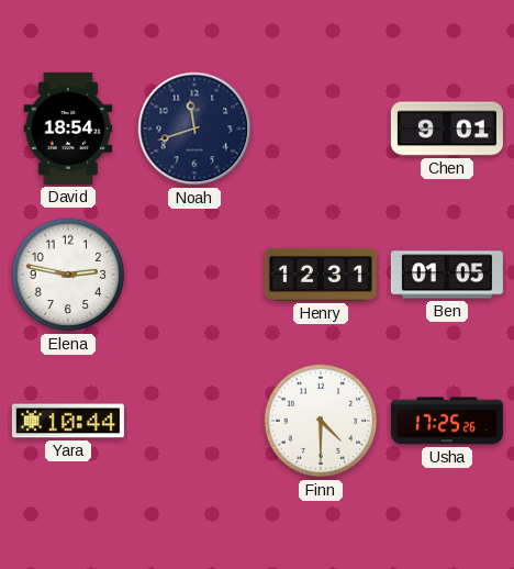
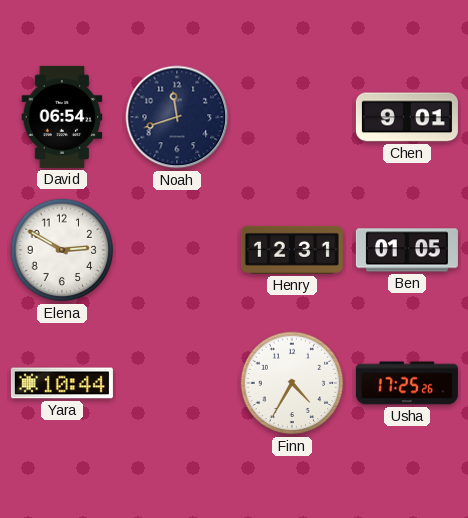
David: 18:54 -> 06:54
Elena: 2:47 -> 2:50
Finn: 4:30 -> 4:35
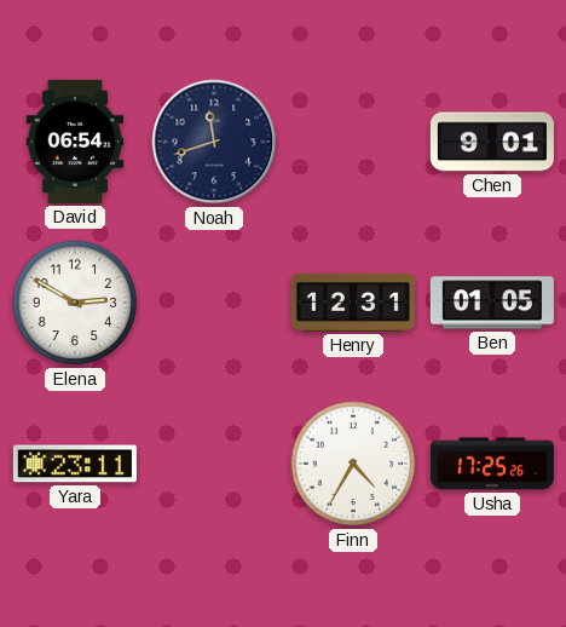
Yara: 10:44 -> 23:11
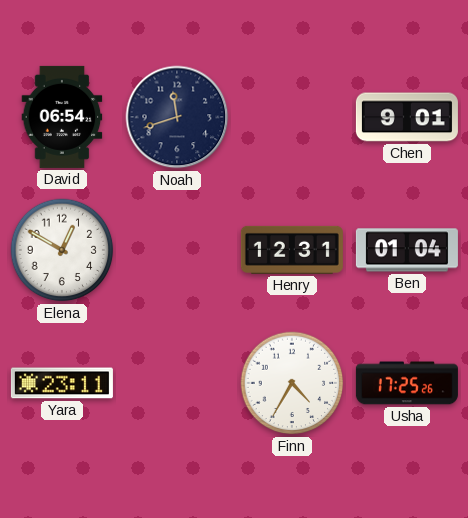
Elena: 2:50 -> 12:50
Ben: 01:05 -> 01:04
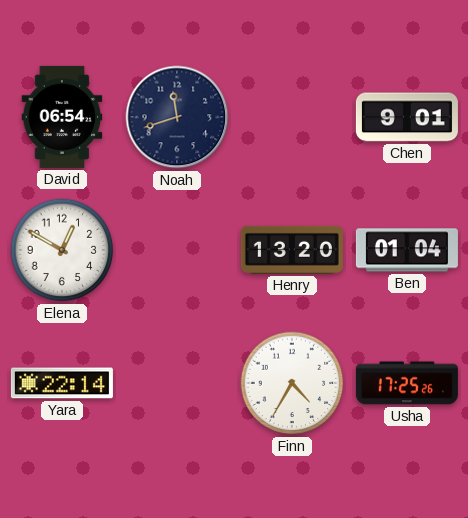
Henry: 12:31 -> 13:20
Yara: 23:11 -> 22:14
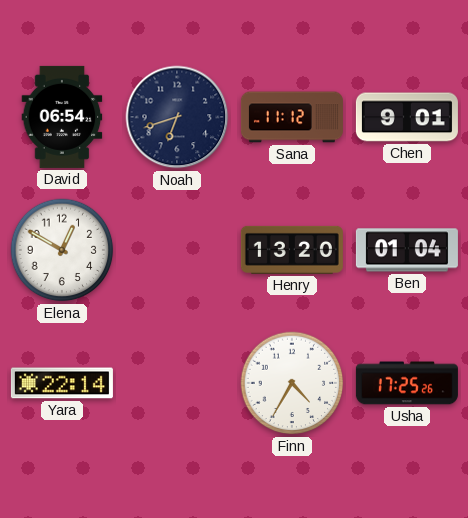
Noah: 11:42 -> 6:42
Sana: none -> 11:12
